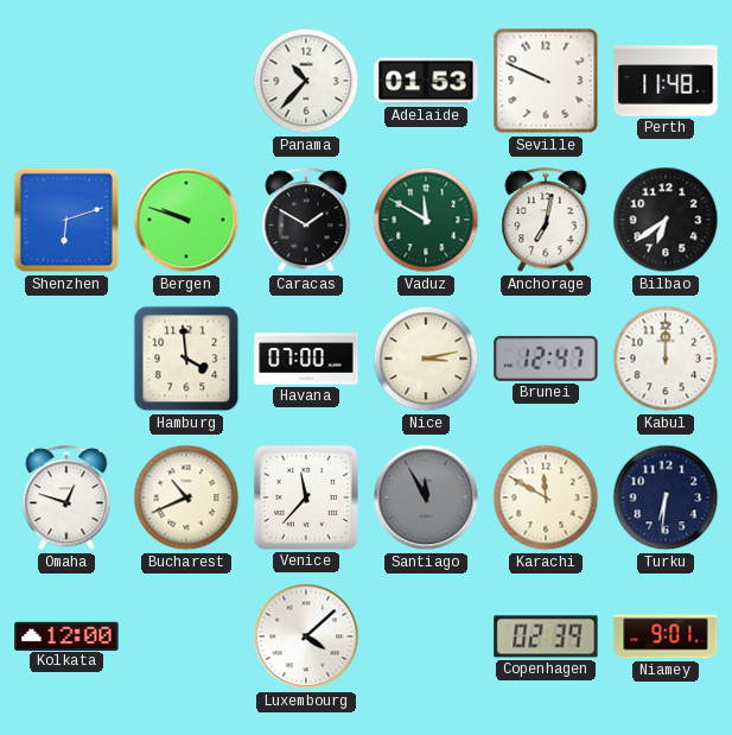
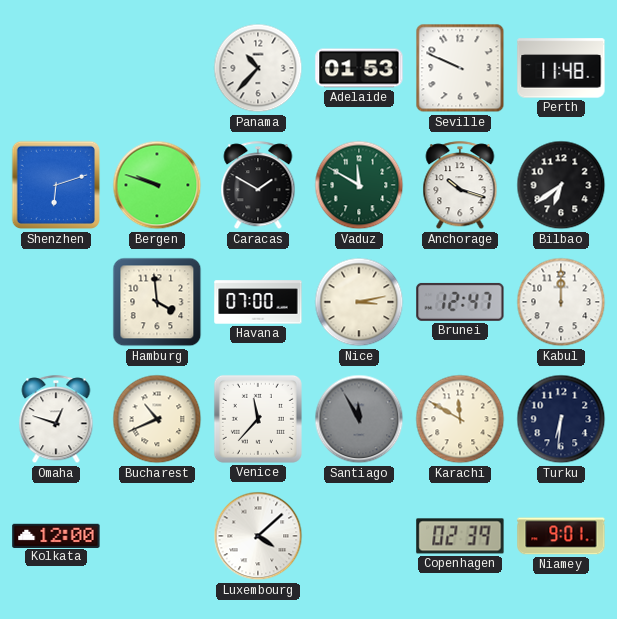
Anchorage: 7:02 -> 10:18
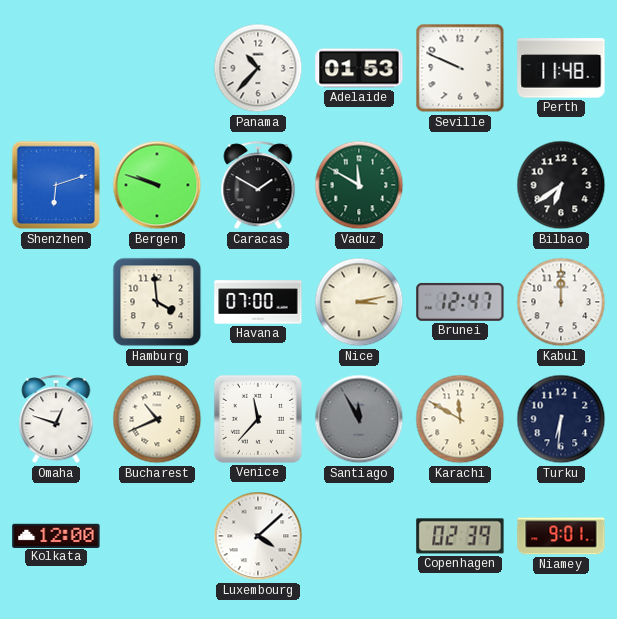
Anchorage: 10:18 -> none
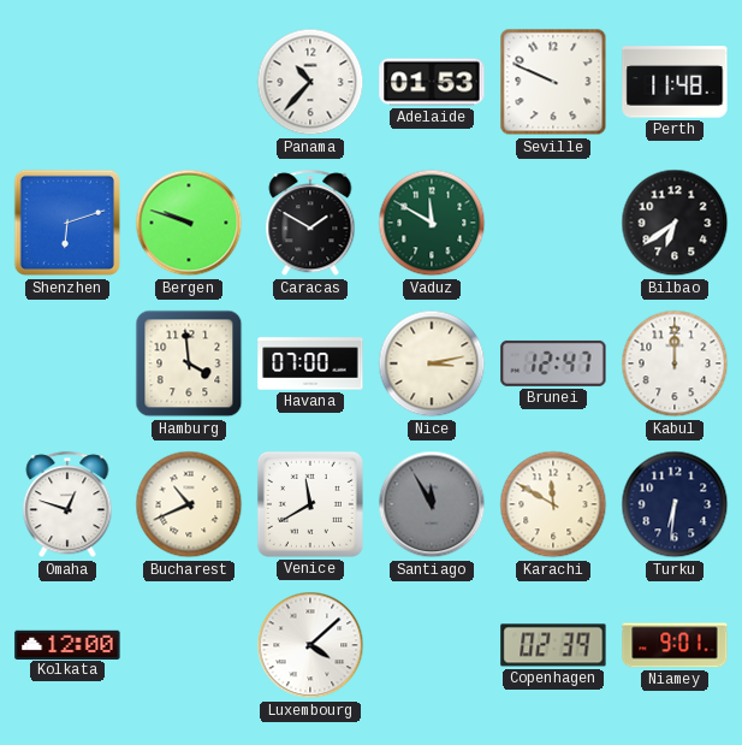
Venice: 11:37 -> 11:40
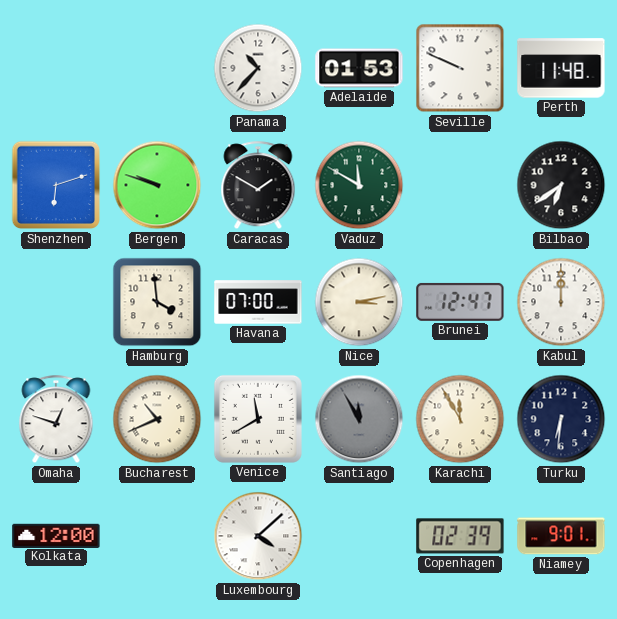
Karachi: 11:50 -> 11:55
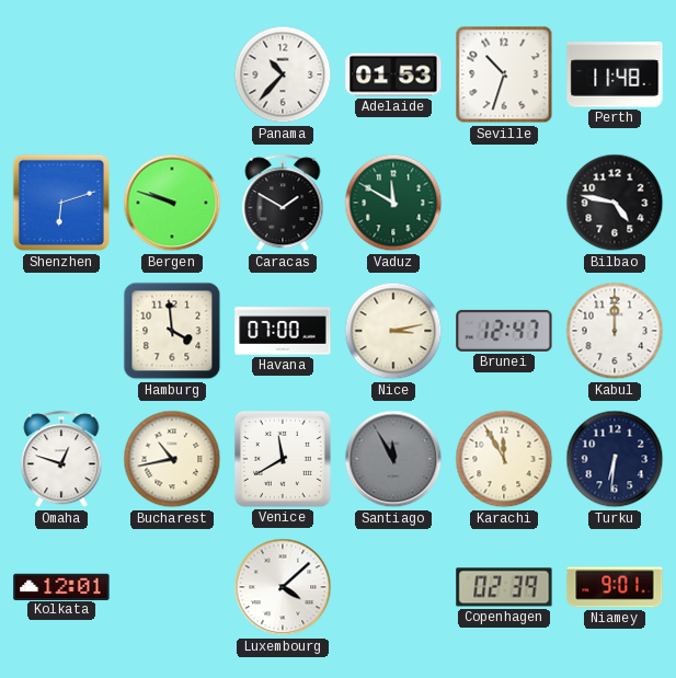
Seville: 9:49 -> 10:33
Bilbao: 6:39 -> 4:47
Bucharest: 10:41 -> 10:43
Kolkata: 12:00 -> 12:01
